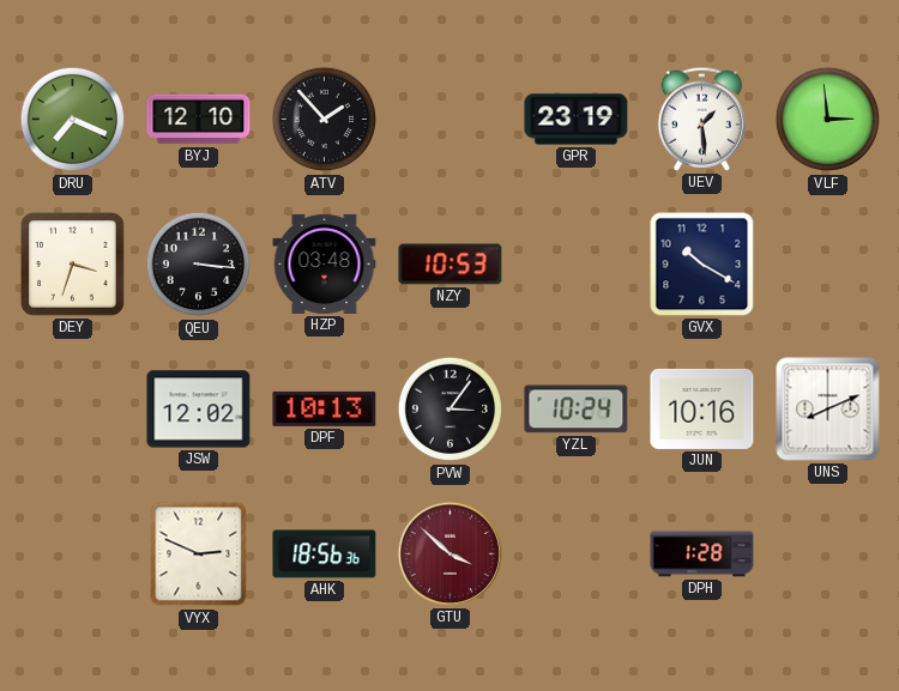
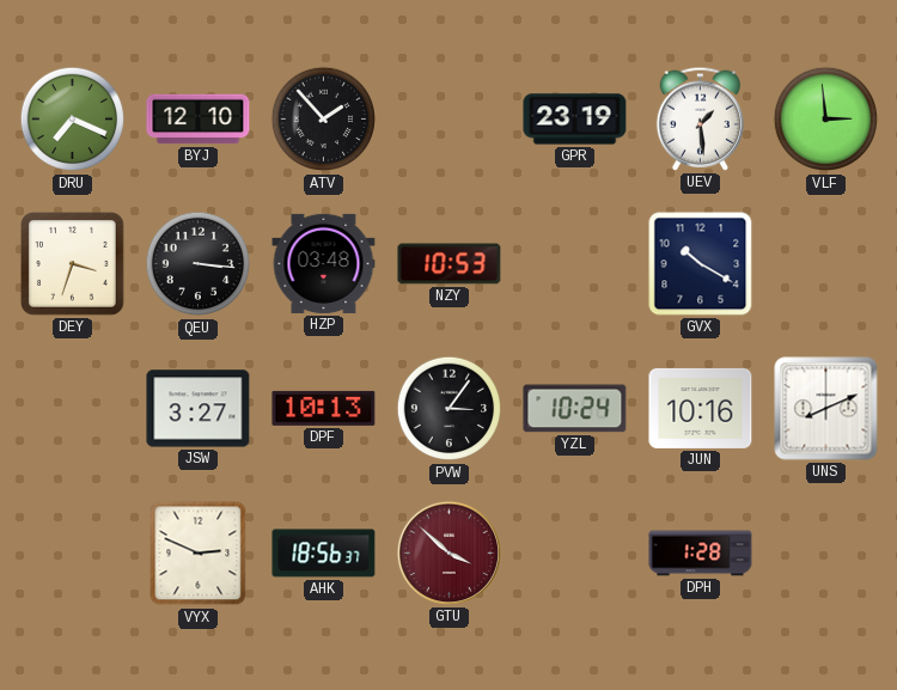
JSW: 12:02 -> 3:27
AHK: 18:56:36 -> 18:56:37
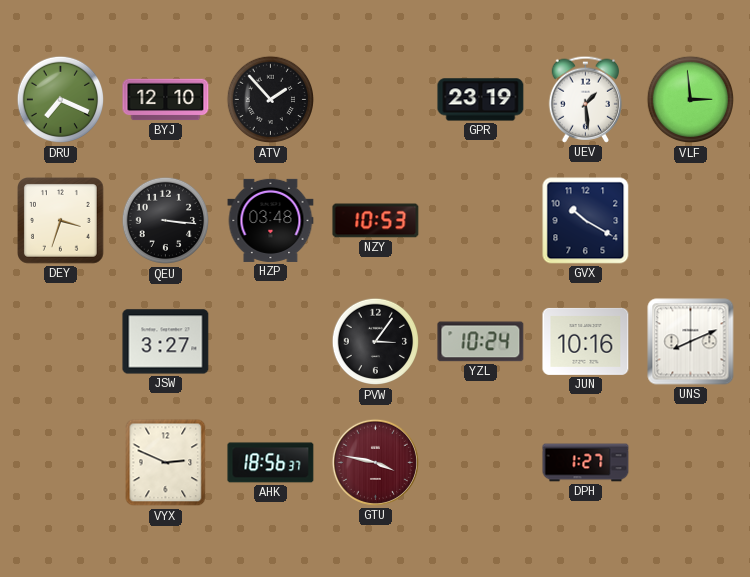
DPF: 10:13 -> none
GTU: 3:52 -> 3:47
DPH: 1:28 -> 1:27
